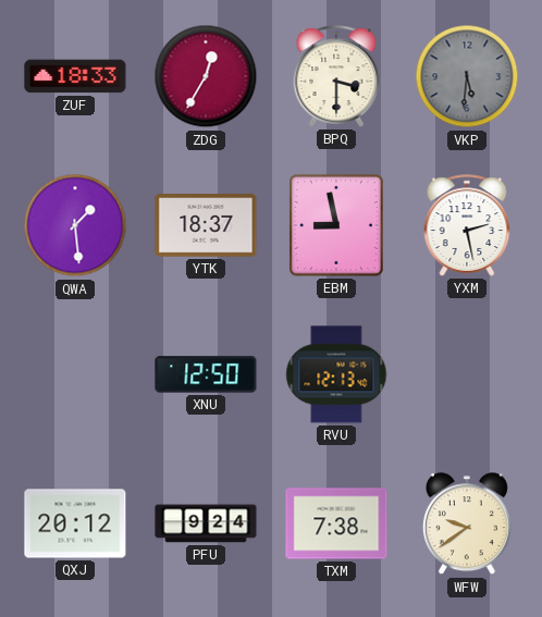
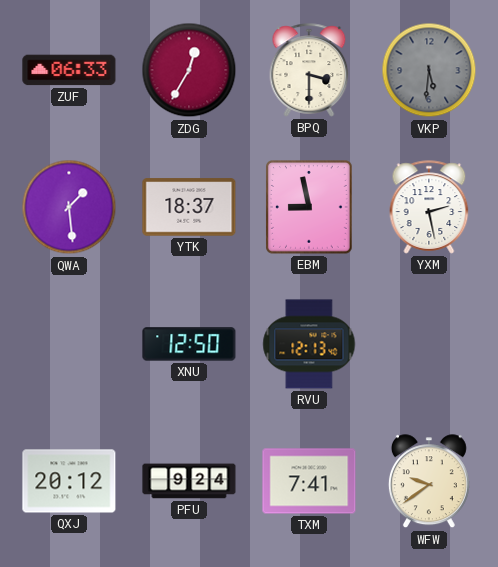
ZUF: 18:33 -> 06:33
TXM: 7:38 -> 7:41
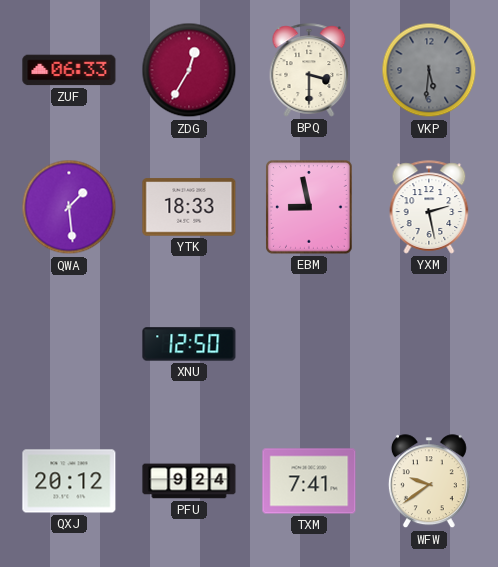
YTK: 18:37 -> 18:33
RVU: 12:13 -> none
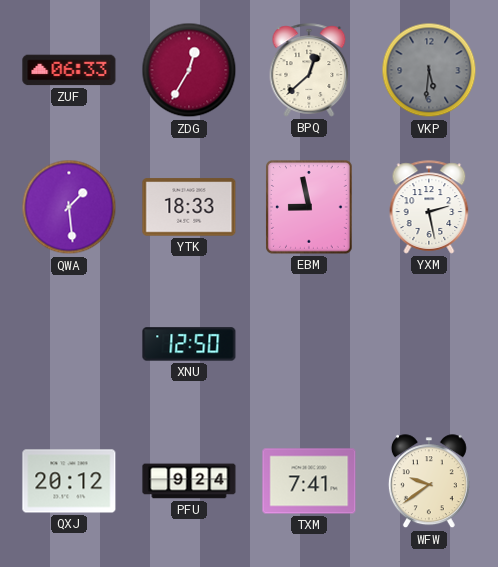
BPQ: 3:30 -> 12:38
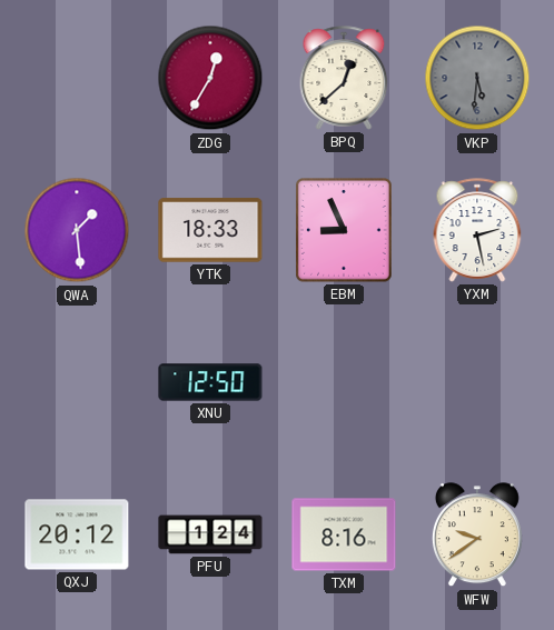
ZUF: 06:33 -> none
EBM: 8:58 -> 8:56
PFU: 9:24 -> 1:24
TXM: 7:41 -> 8:16
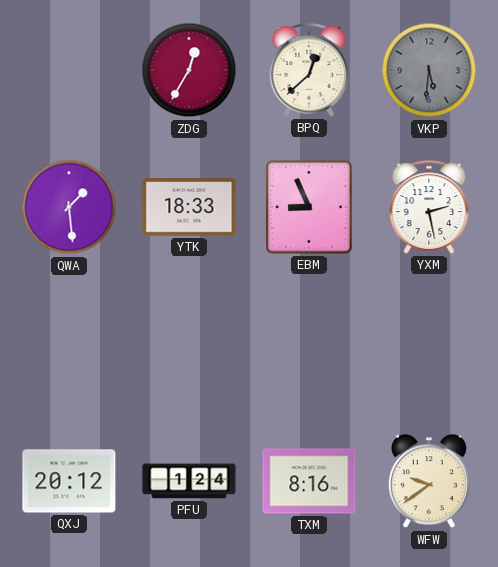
XNU: 12:50 -> none
